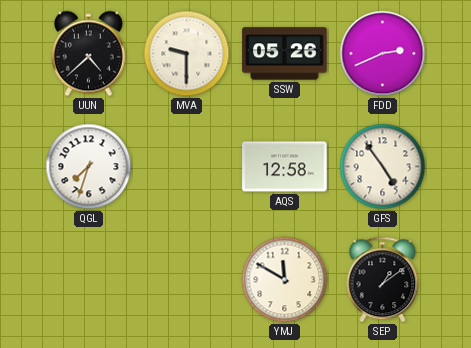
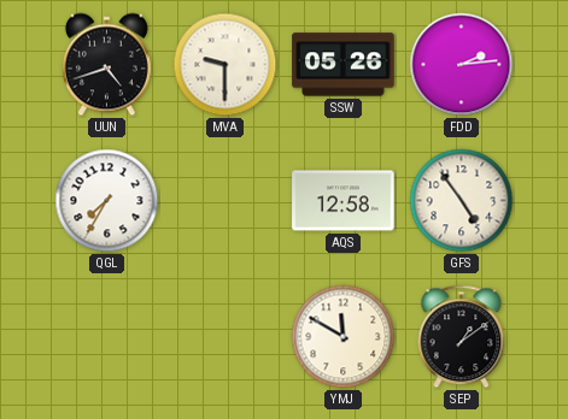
UUN: 4:38 -> 4:42
FDD: 2:41 -> 2:14
QGL: 7:33 -> 7:35
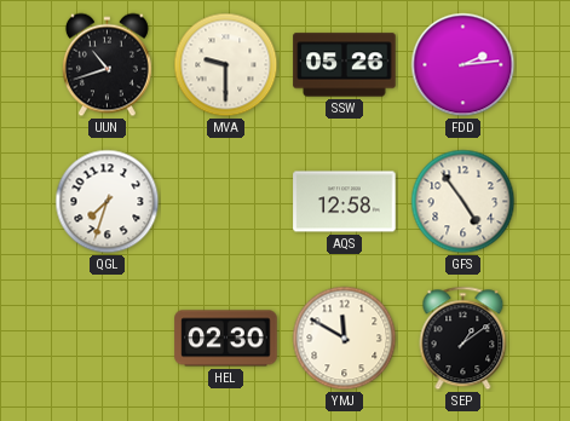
UUN: 4:42 -> 10:42
QGL: 7:35 -> 7:33
HEL: none -> 02:30
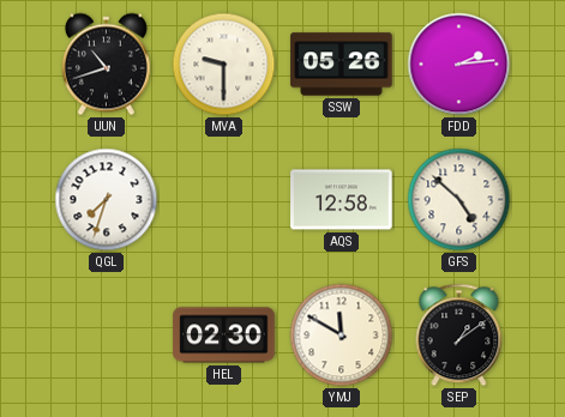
GFS: 4:54 -> 4:52
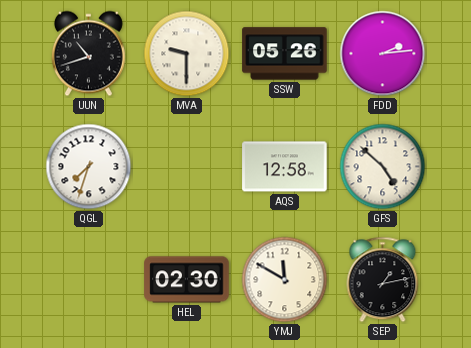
SEP: 1:09 -> 1:13
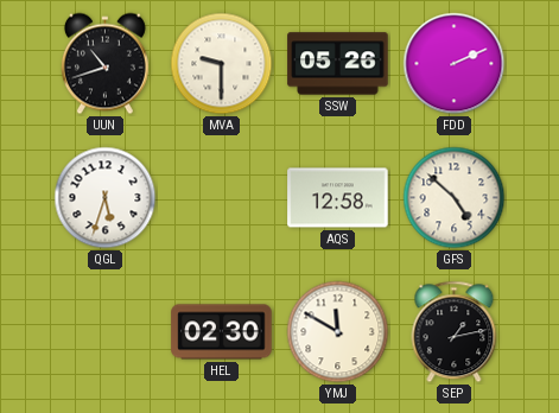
FDD: 2:14 -> 2:11
QGL: 7:33 -> 5:33
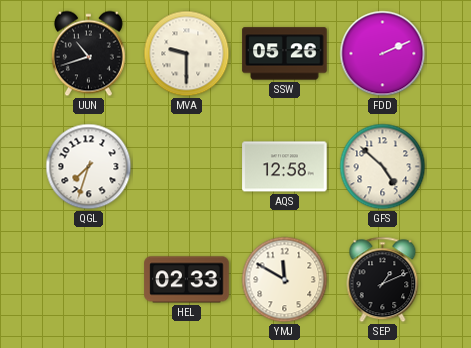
QGL: 5:33 -> 7:33
HEL: 02:30 -> 02:33
SEP: 1:13 -> 1:11
